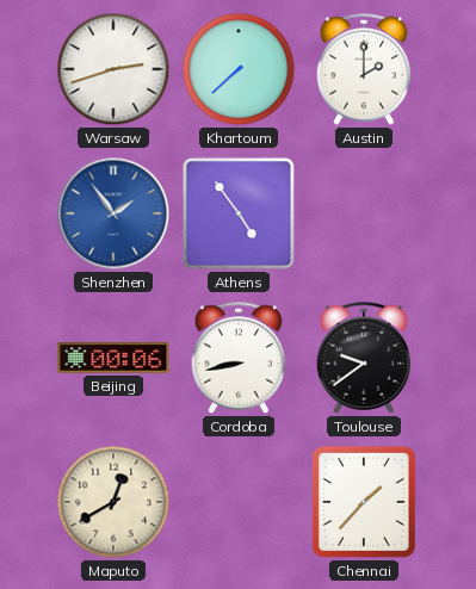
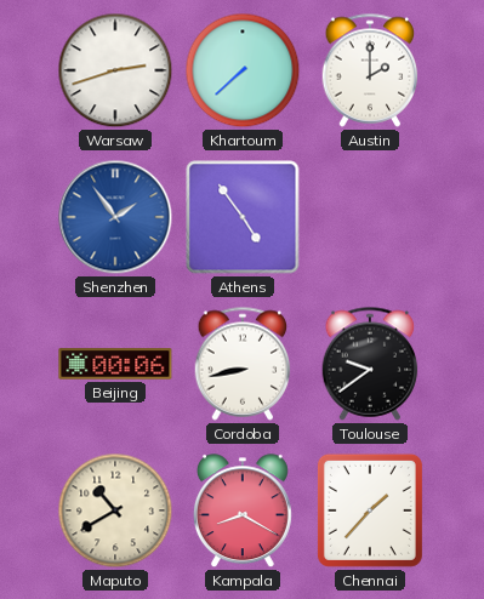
Maputo: 12:40 -> 10:40
Kampala: none -> 8:20
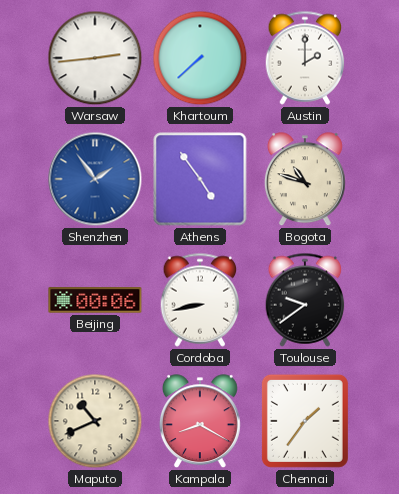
Warsaw: 2:42 -> 2:44
Bogota: none -> 10:48
Maputo: 10:40 -> 10:41
Chennai: 1:37 -> 1:36
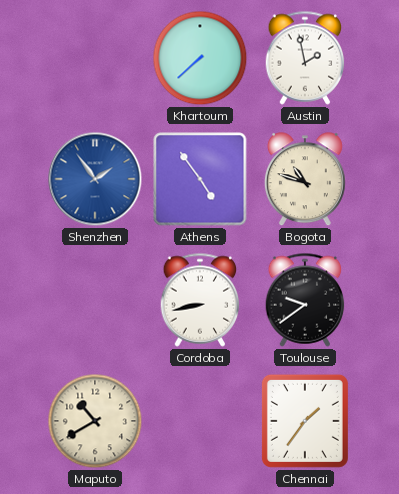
Warsaw: 2:44 -> none
Austin: 2:00 -> 1:58
Beijing: 00:06 -> none
Maputo: 10:41 -> 10:40
Kampala: 8:20 -> none
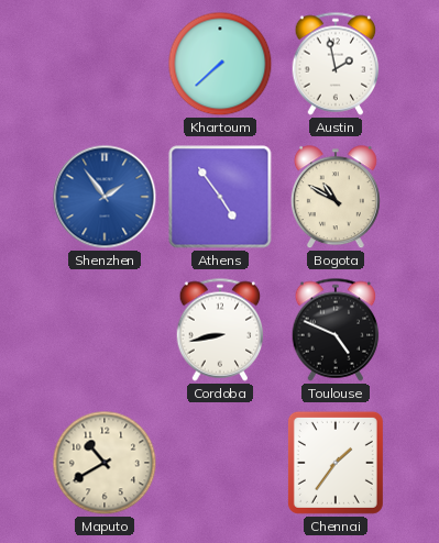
Bogota: 10:48 -> 10:50
Toulouse: 9:39 -> 4:49
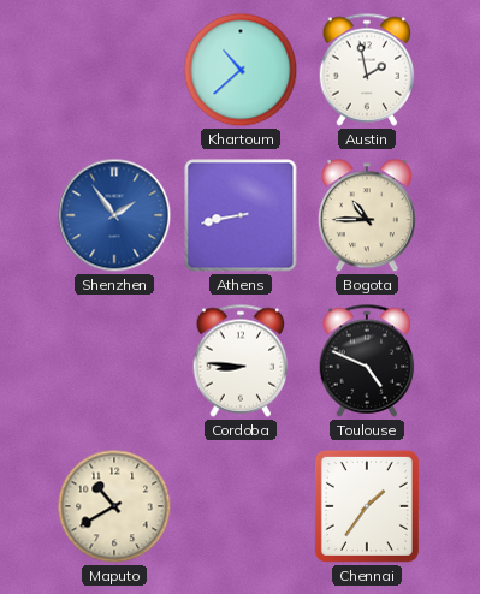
Khartoum: 7:38 -> 10:38
Athens: 4:54 -> 8:43
Bogota: 10:50 -> 10:45
Cordoba: 8:43 -> 8:46
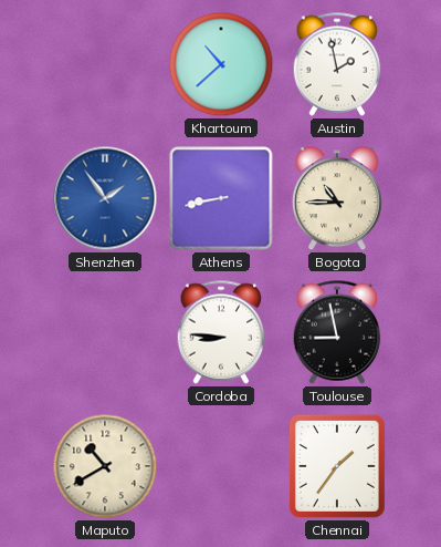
Toulouse: 4:49 -> 8:58
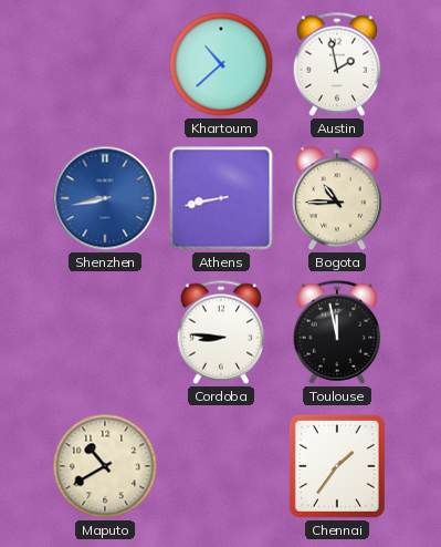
Shenzhen: 1:54 -> 8:43
Toulouse: 8:58 -> 11:58
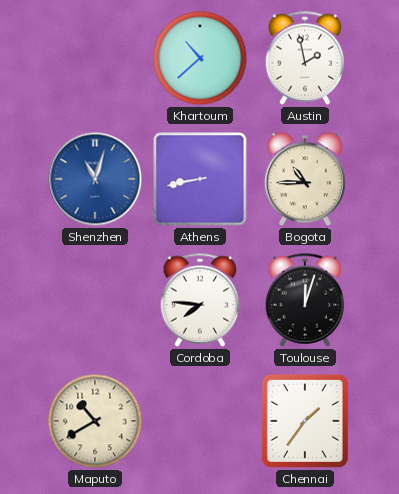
Shenzhen: 8:43 -> 11:03
Cordoba: 8:46 -> 7:46
Toulouse: 11:58 -> 12:03
